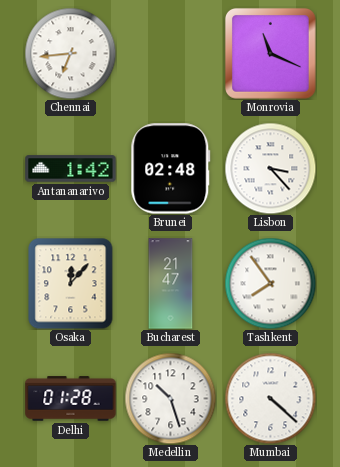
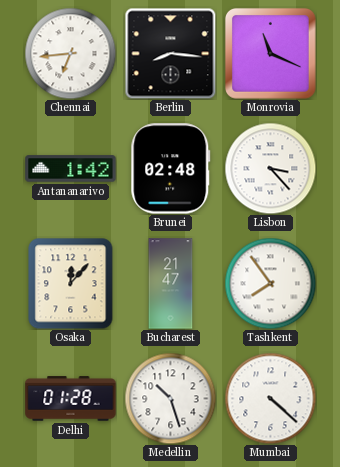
Berlin: none -> 8:16
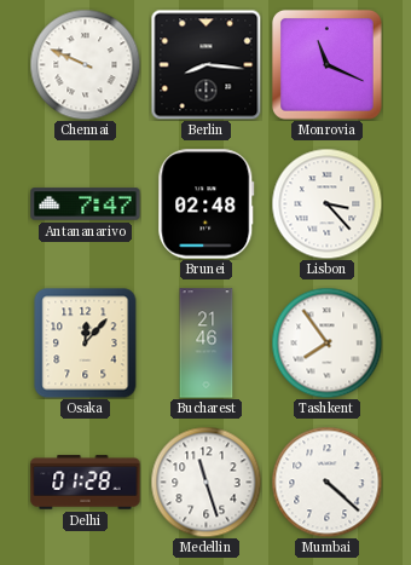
Chennai: 6:44 -> 9:49
Antananarivo: 1:42 -> 7:47
Bucharest: 21:47 -> 21:46
Medellin: 10:27 -> 11:27
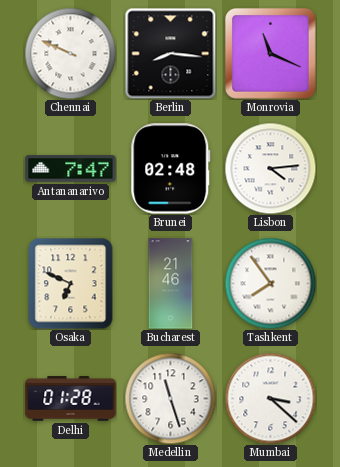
Lisbon: 3:23 -> 4:14
Osaka: 12:07 -> 6:49
Mumbai: 4:22 -> 3:22
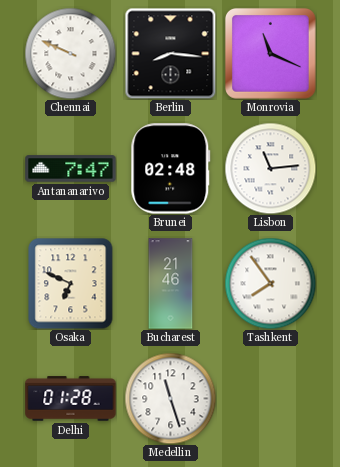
Lisbon: 4:14 -> 11:14
Mumbai: 3:22 -> none
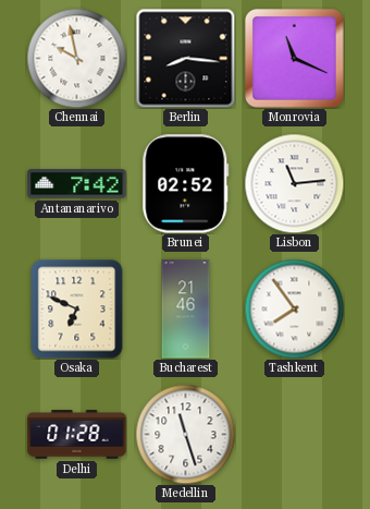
Chennai: 9:49 -> 9:58
Antananarivo: 7:47 -> 7:42
Brunei: 02:48 -> 02:52
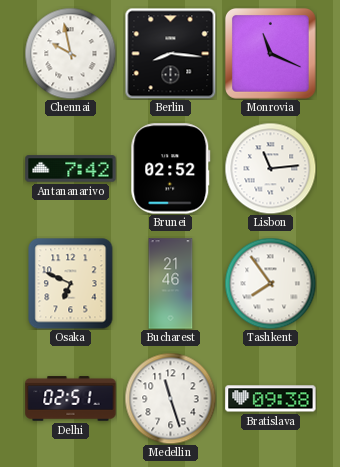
Delhi: 01:28 -> 02:51
Bratislava: none -> 09:38
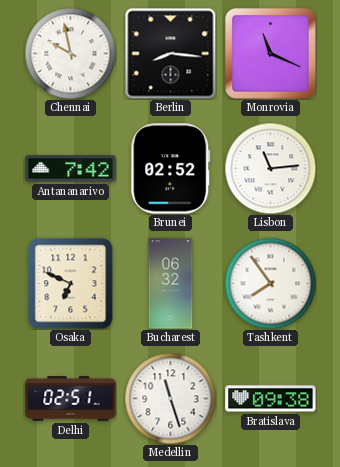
Bucharest: 21:46 -> 06:32
